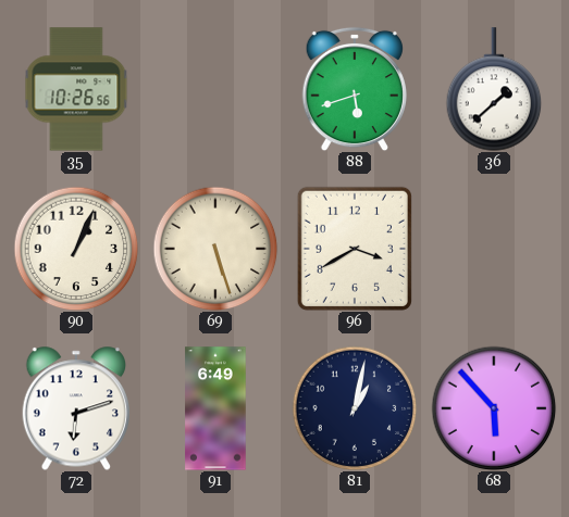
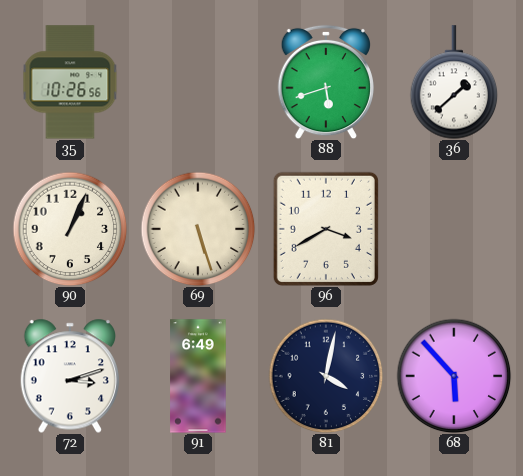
72: 6:12 -> 3:12
81: 1:02 -> 4:02
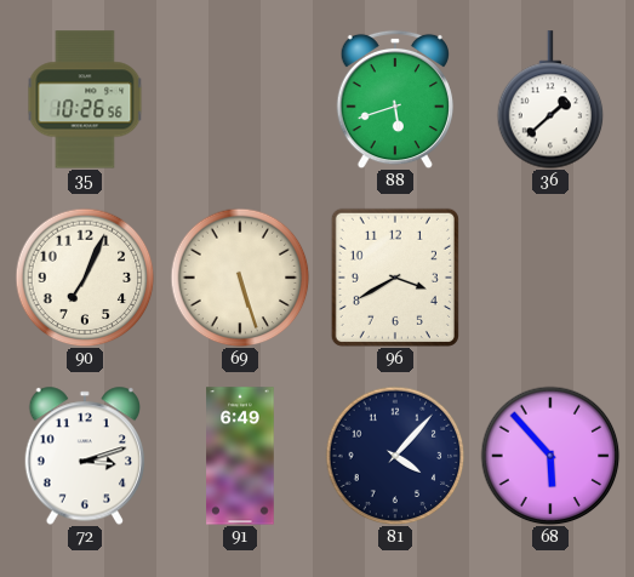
90: 1:04 -> 7:04
81: 4:02 -> 4:07
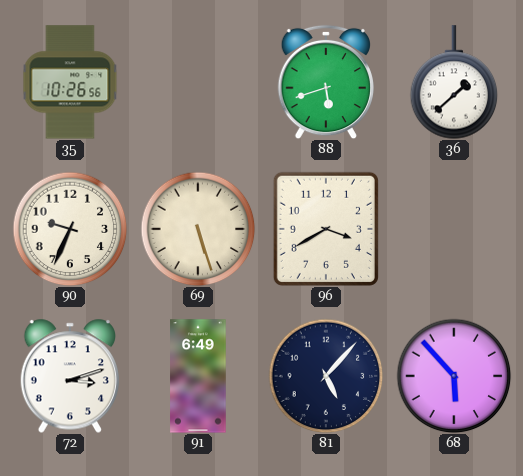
90: 7:04 -> 9:34
81: 4:07 -> 5:07
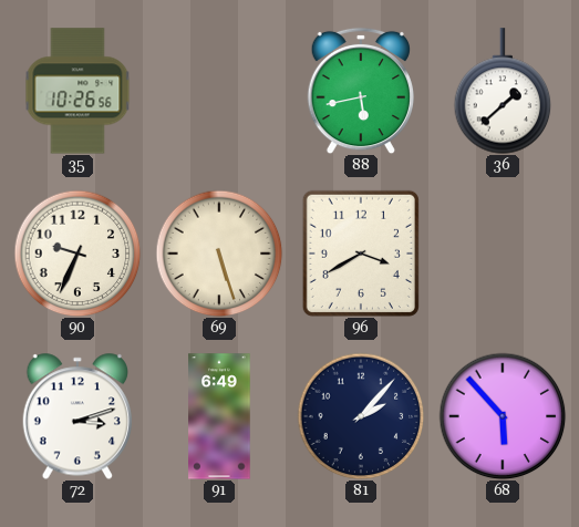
88: 5:42 -> 5:43
81: 5:07 -> 2:07
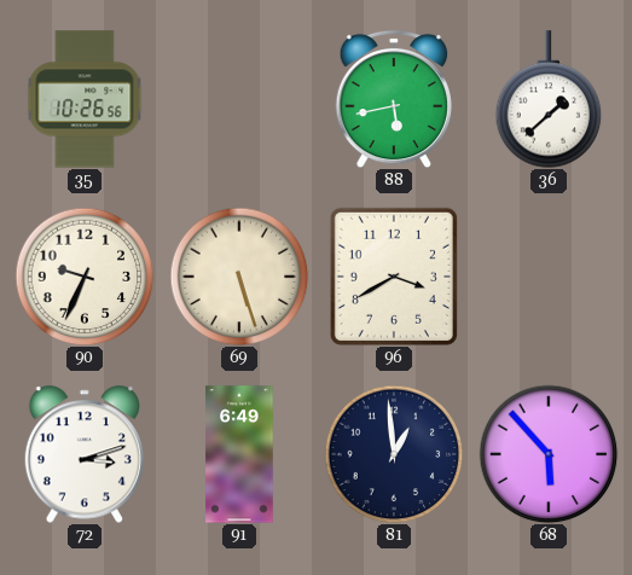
81: 2:07 -> 12:59
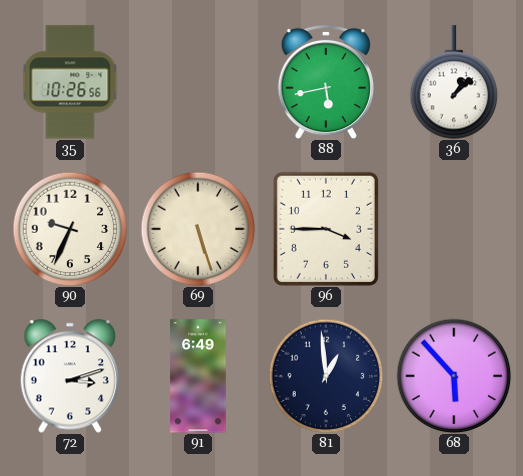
36: 1:38 -> 1:08
96: 3:40 -> 3:45
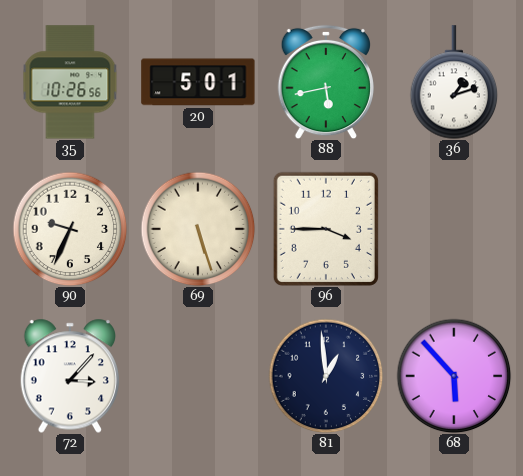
20: none -> 5:01
36: 1:08 -> 1:12
72: 3:12 -> 3:07
91: 6:49 -> none
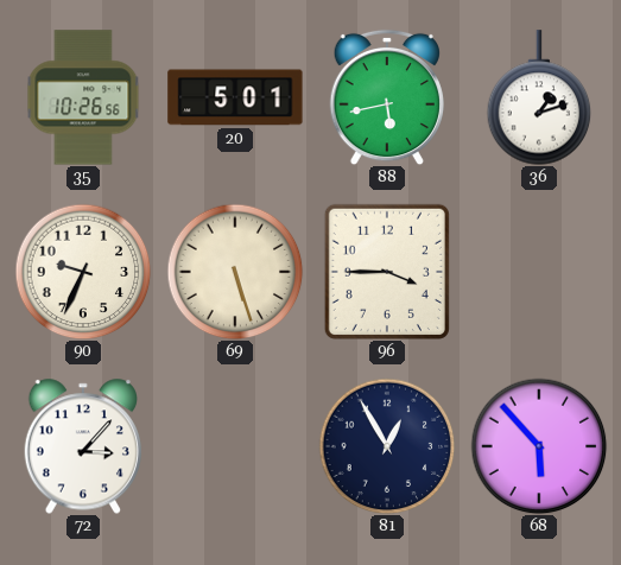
81: 12:59 -> 12:55
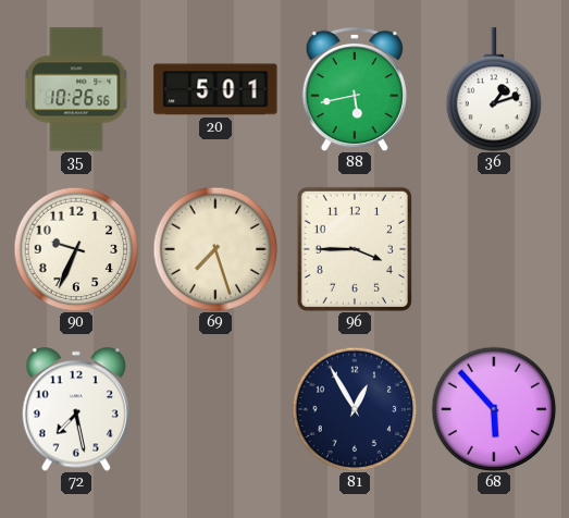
69: 5:27 -> 7:27
72: 3:07 -> 7:28
